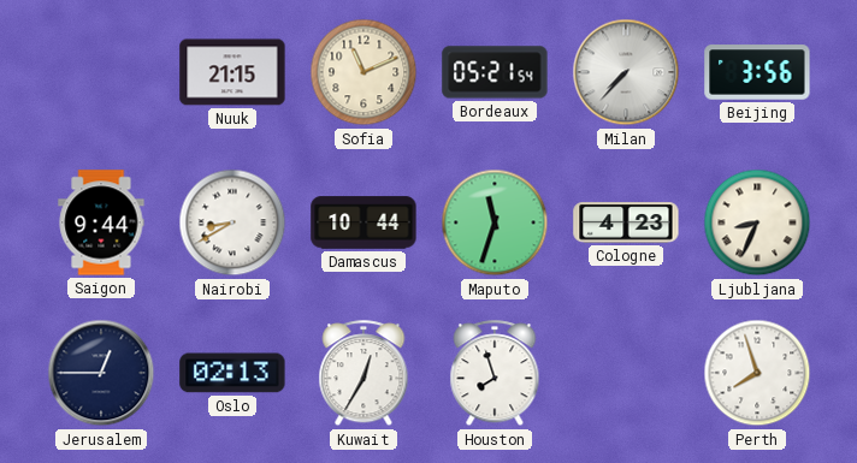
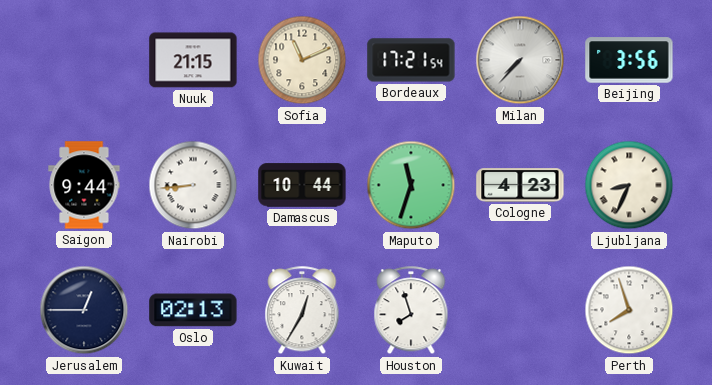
Bordeaux: 05:21 -> 17:21
Nairobi: 8:40 -> 8:44
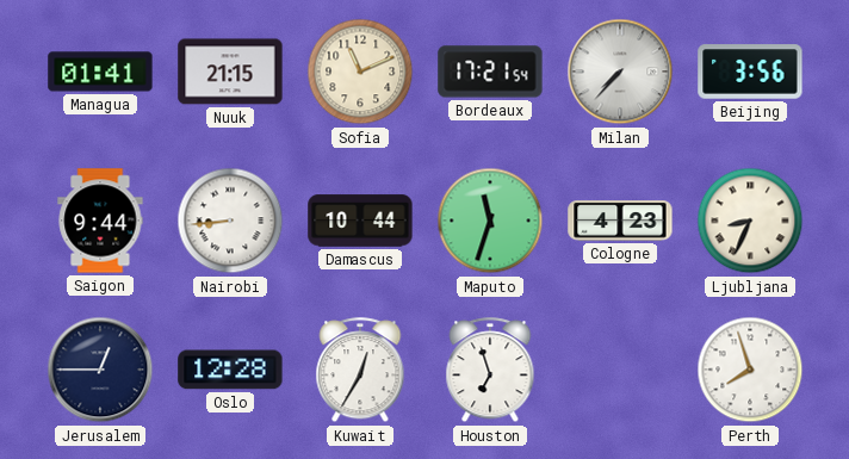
Managua: none -> 01:41
Oslo: 02:13 -> 12:28
Houston: 7:57 -> 6:57
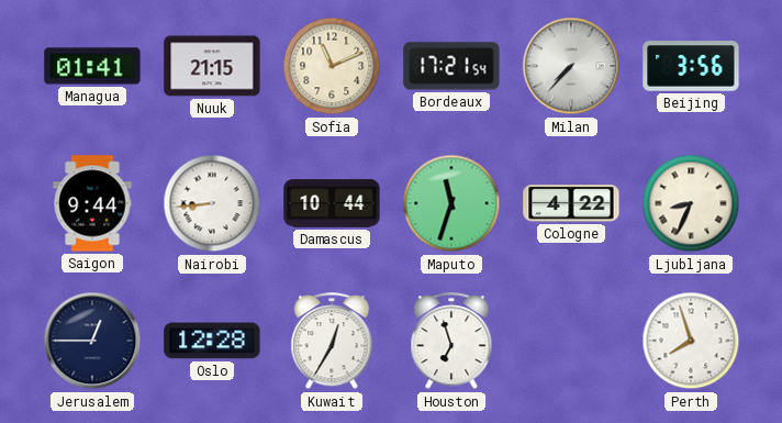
Cologne: 4:23 -> 4:22
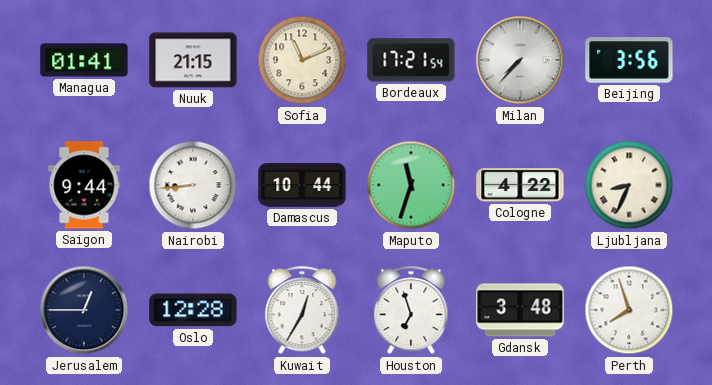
Gdansk: none -> 3:48
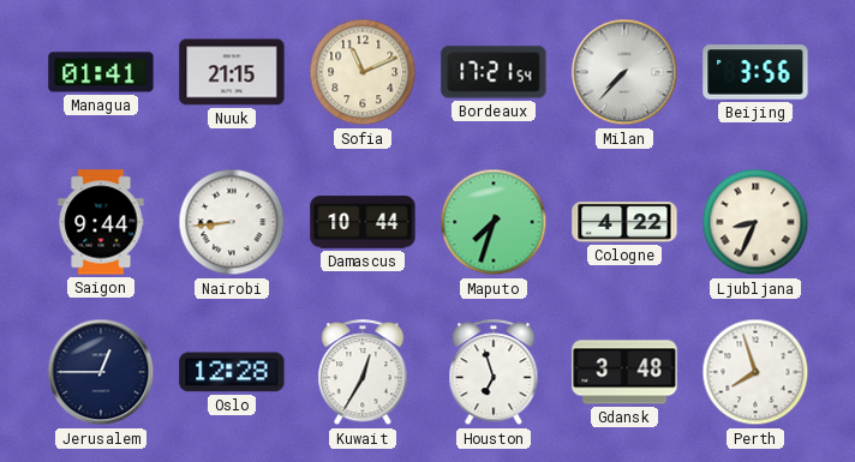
Maputo: 11:33 -> 7:33
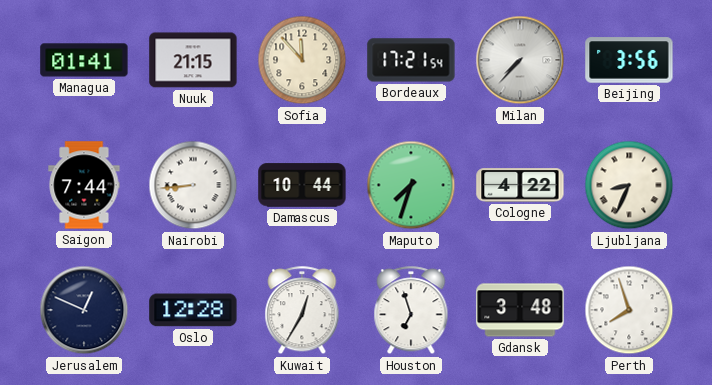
Sofia: 11:11 -> 11:53
Saigon: 9:44 -> 7:44
Jerusalem: 12:45 -> 12:49
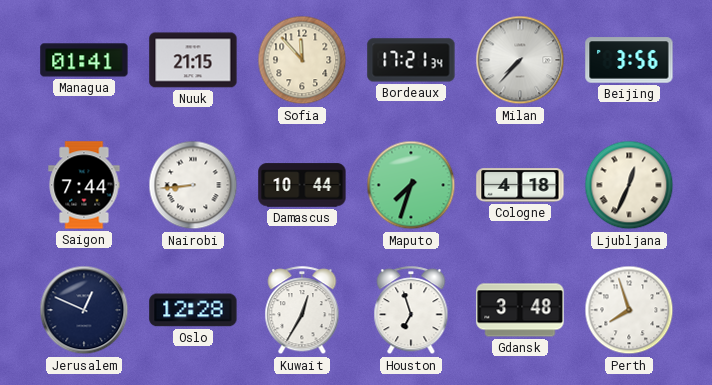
Bordeaux: 17:21:54 -> 17:21:34
Cologne: 4:22 -> 4:18
Ljubljana: 8:34 -> 12:34
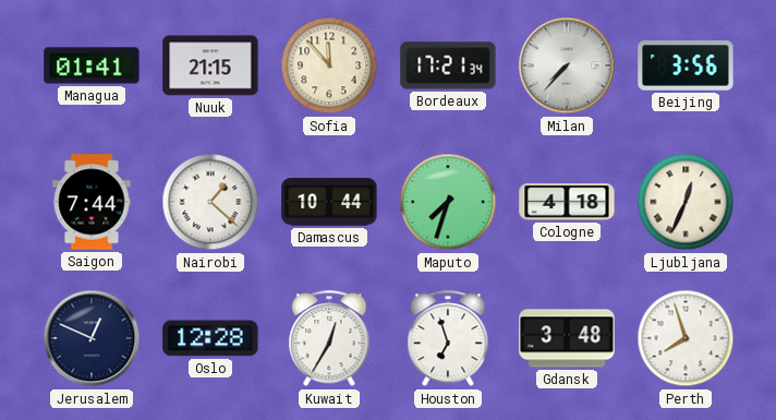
Nairobi: 8:44 -> 1:22
